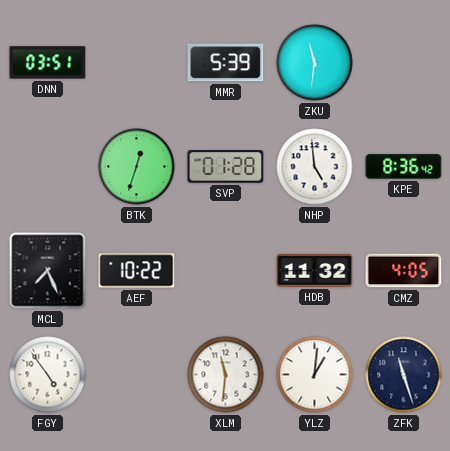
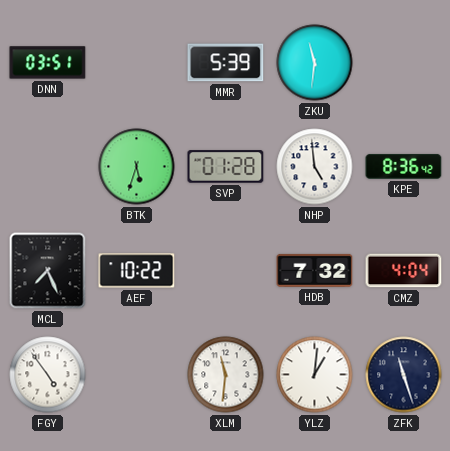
BTK: 12:33 -> 5:33
HDB: 11:32 -> 7:32
CMZ: 4:05 -> 4:04
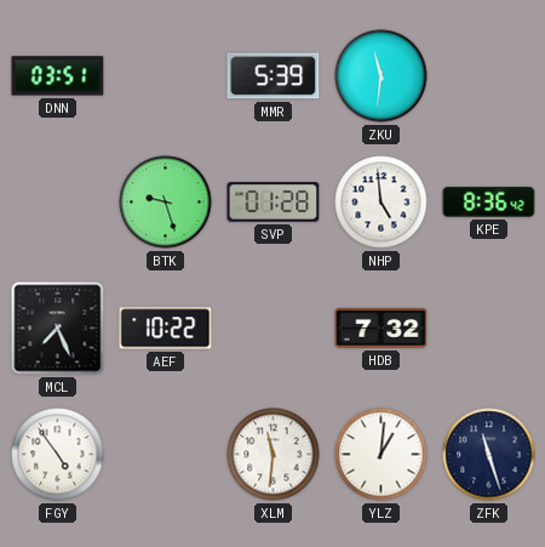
BTK: 5:33 -> 9:27
CMZ: 4:04 -> none
